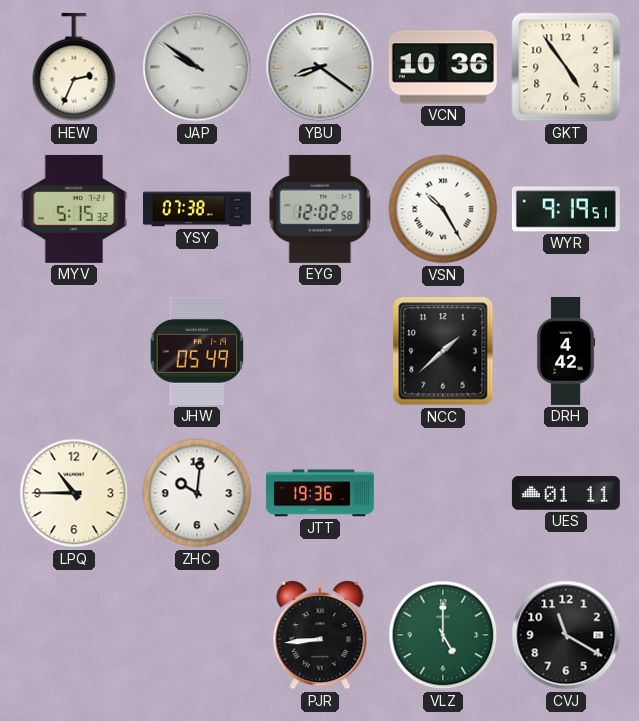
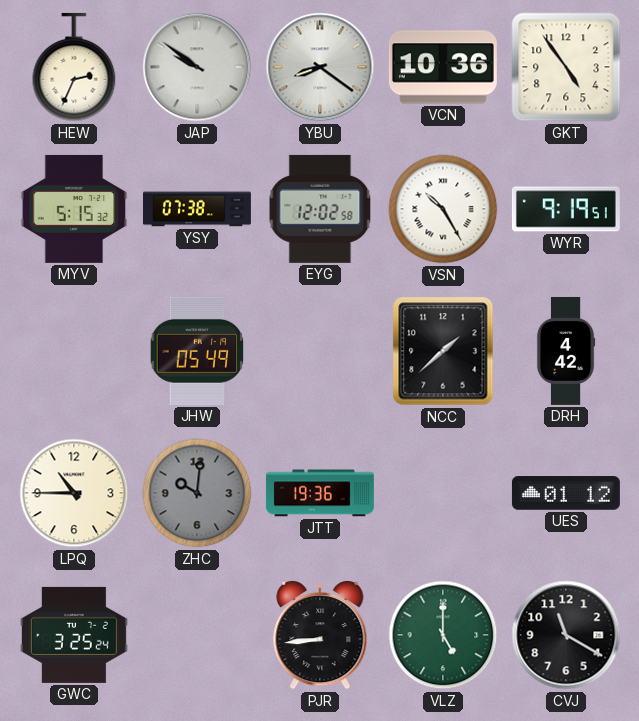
ZHC dial: white -> grey
UES: 01:11 -> 01:12
GWC: none -> 3:25
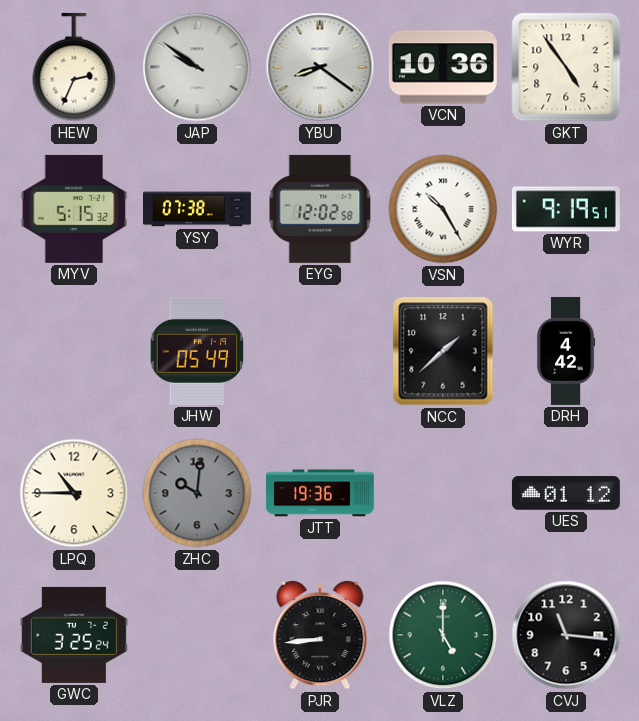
CVJ: 11:20 -> 11:16
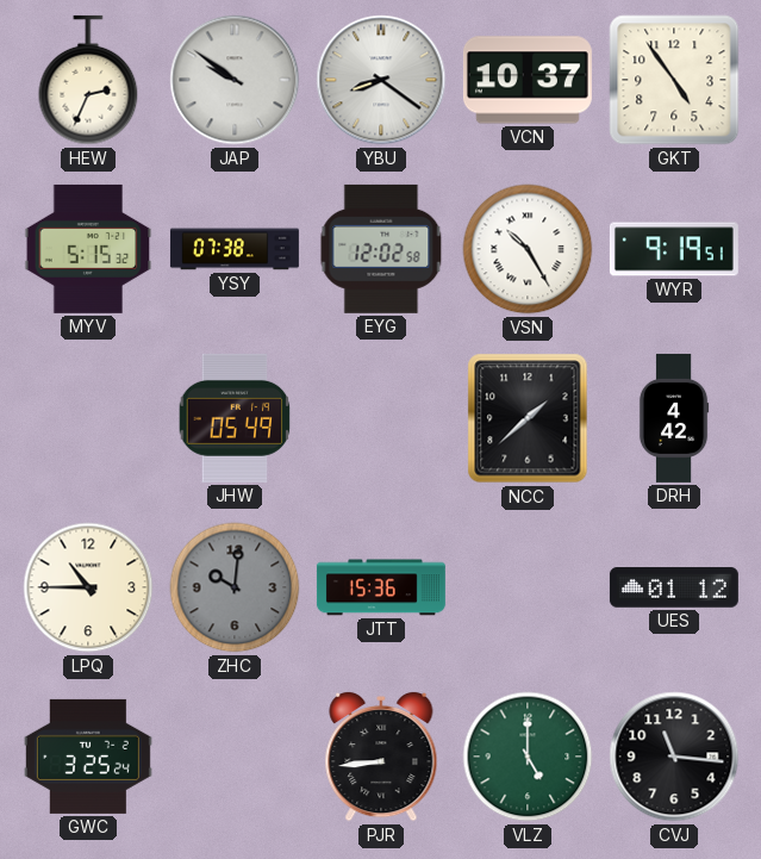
VCN: 10:36 -> 10:37
JTT: 19:36 -> 15:36
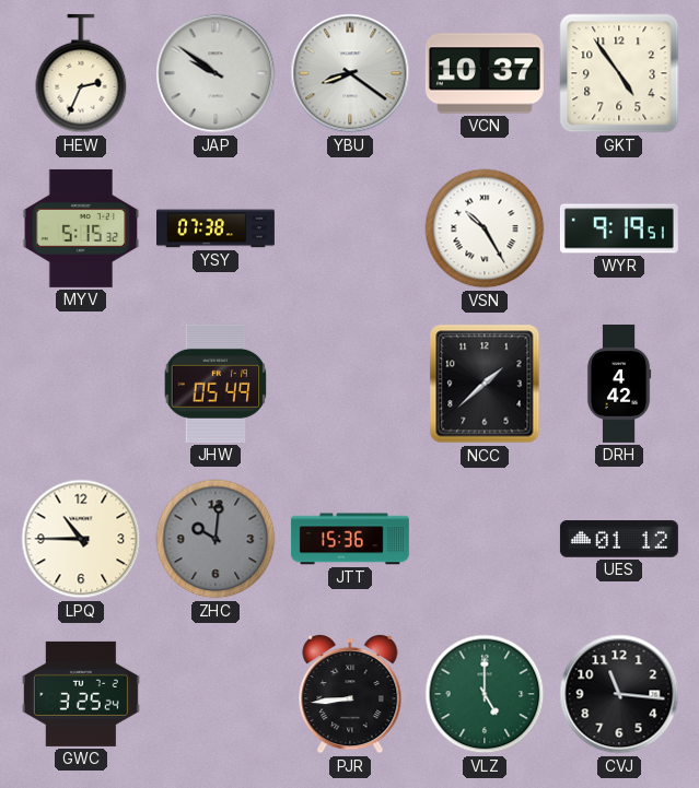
EYG: 12:02 -> none
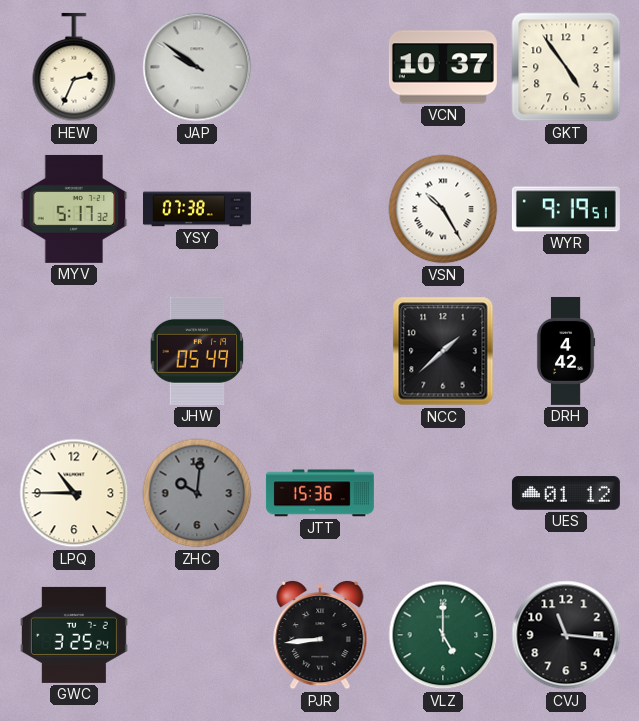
YBU: 8:21 -> none
MYV: 5:15 -> 5:17
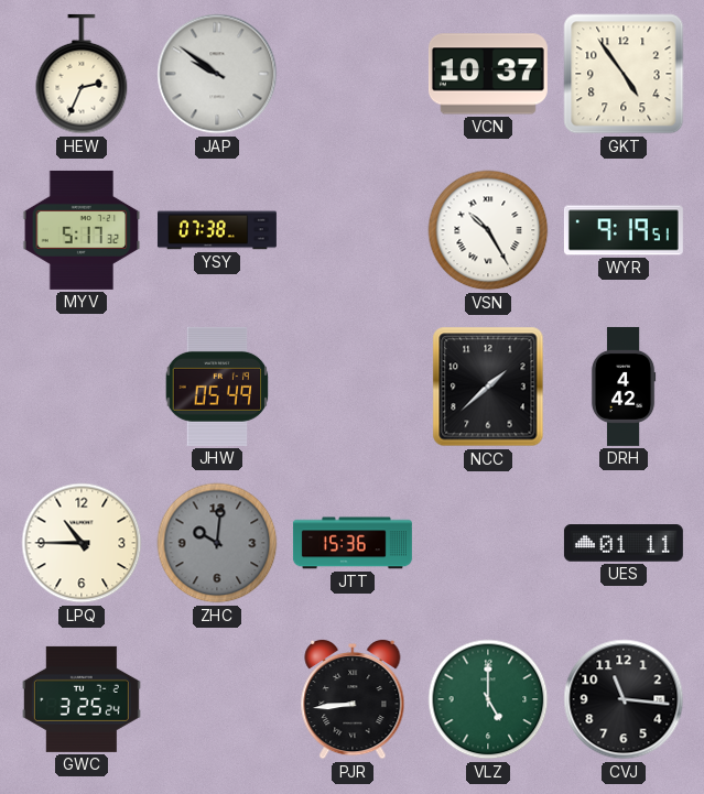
UES: 01:12 -> 01:11
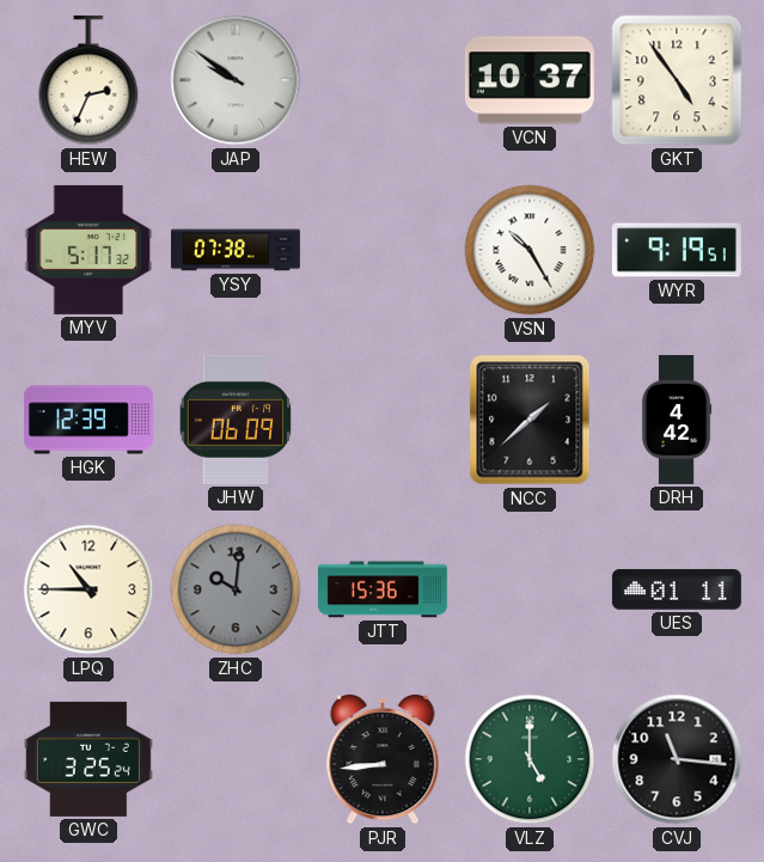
HGK: none -> 12:39
JHW: 05:49 -> 06:09
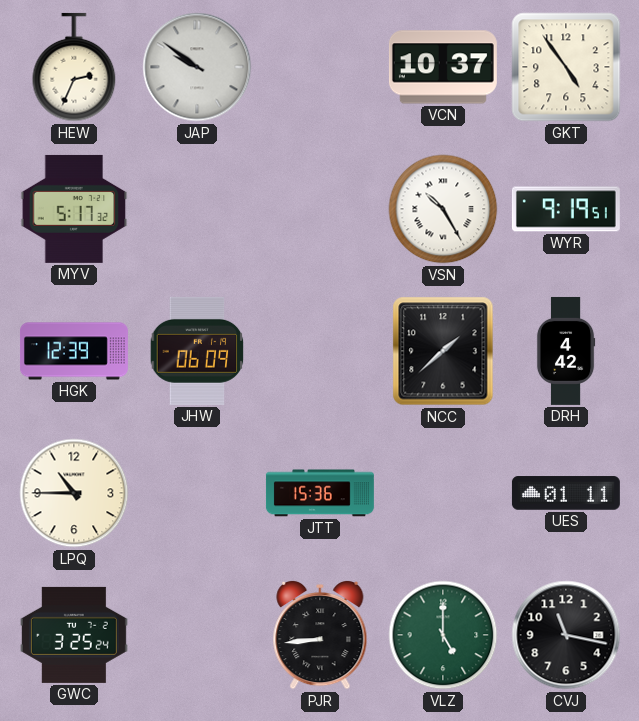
YSY: 07:38 -> none
ZHC: 10:01 -> none
CVJ: 11:16 -> 11:17
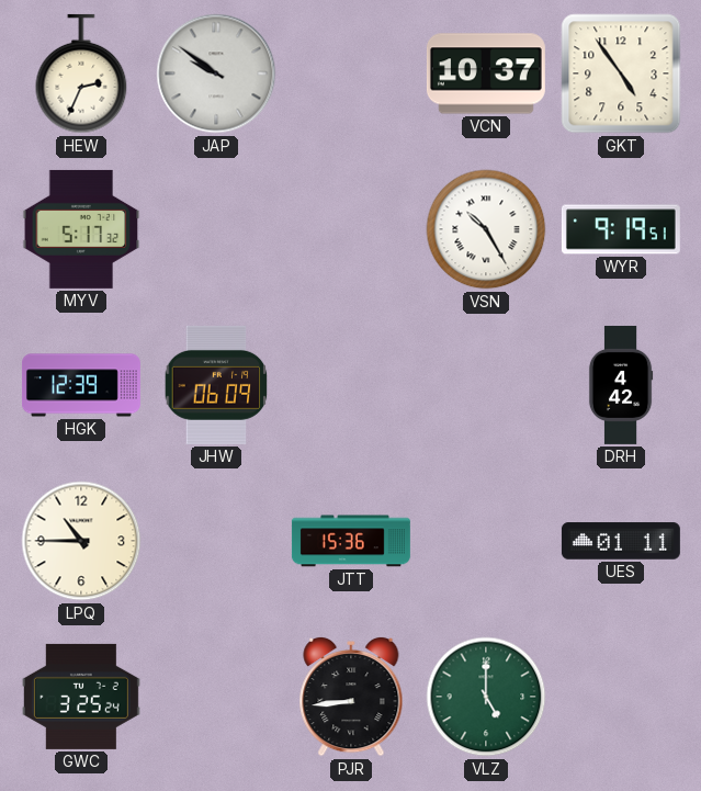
NCC: 1:38 -> none
CVJ: 11:17 -> none
